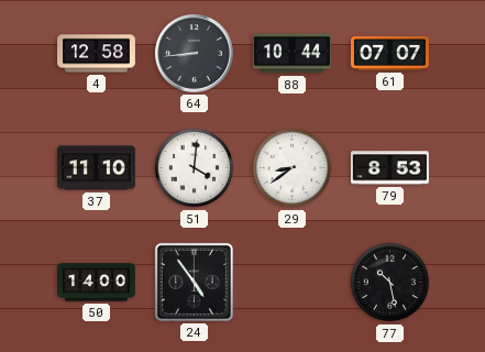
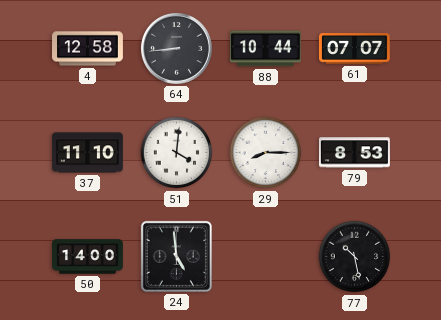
29: 8:39 -> 8:15
24: 4:54 -> 4:59
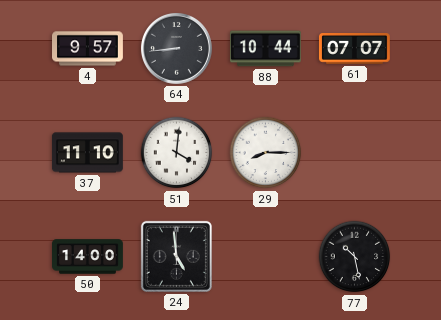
4: 12:58 -> 9:57
79: 8:53 -> none
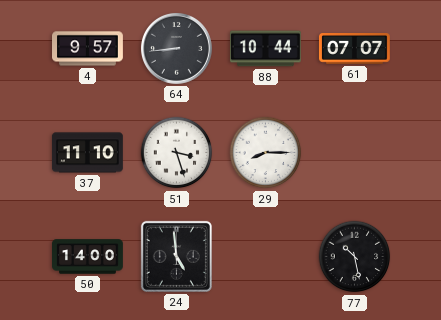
51: 4:01 -> 3:27
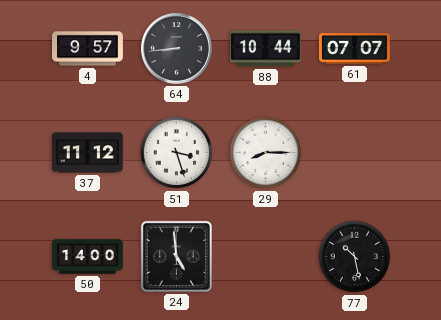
37: 11:10 -> 11:12
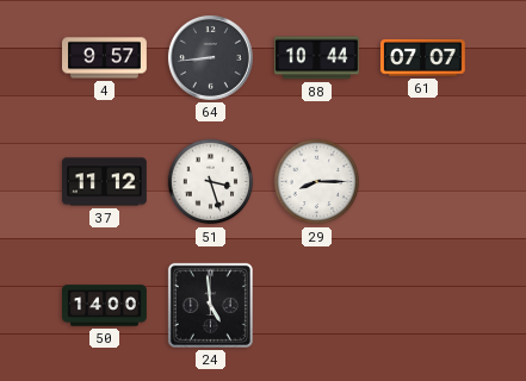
77: 10:28 -> none
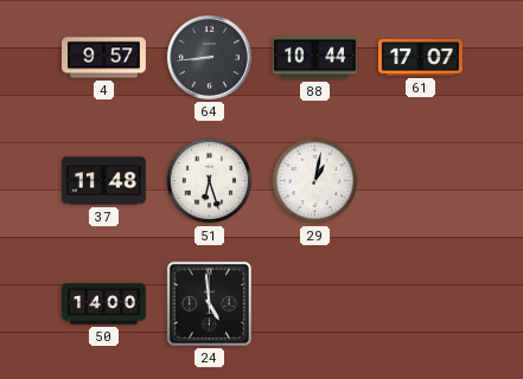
61: 07:07 -> 17:07
37: 11:12 -> 11:48
51: 3:27 -> 6:27
29: 8:15 -> 1:02
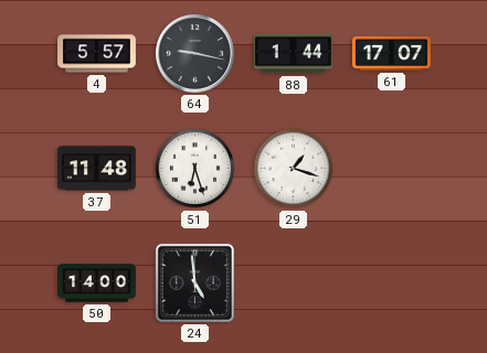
4: 9:57 -> 5:57
64: 8:44 -> 9:17
88: 10:44 -> 1:44
29: 1:02 -> 1:18
